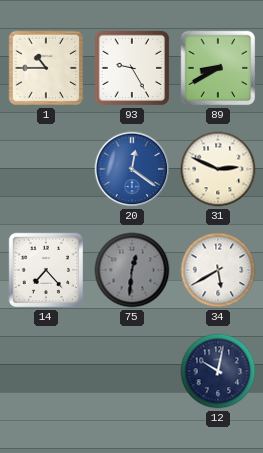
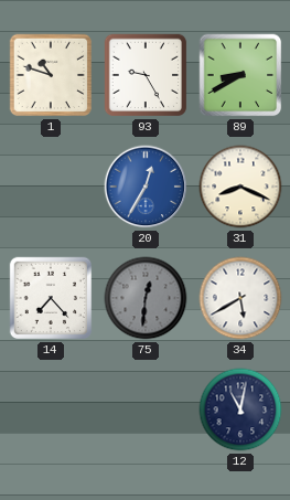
1: 10:45 -> 10:48
20: 12:21 -> 12:35
31: 2:49 -> 8:19
12: 10:02 -> 11:02
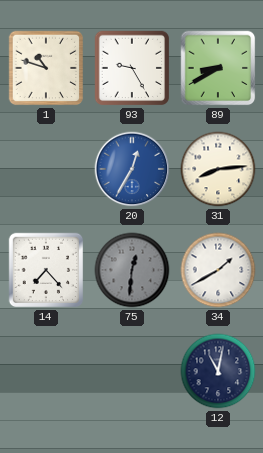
31: 8:19 -> 8:14
34: 5:40 -> 1:40
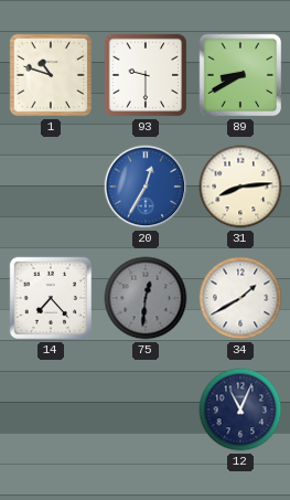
93: 9:25 -> 9:30
12: 11:02 -> 11:04
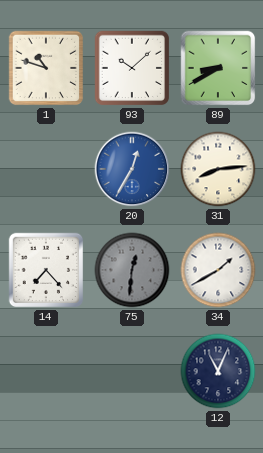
93: 9:30 -> 10:08
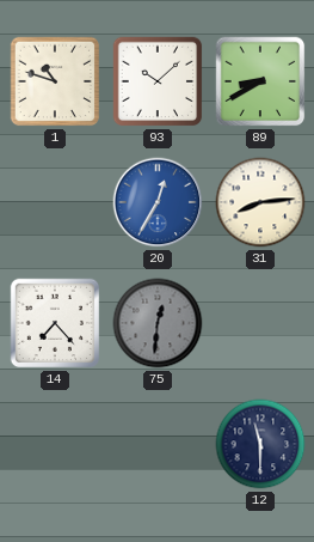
34: 1:40 -> none
12: 11:04 -> 11:30
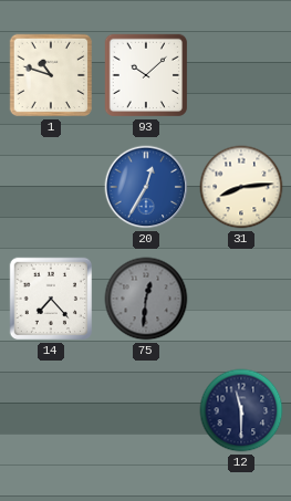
89: 8:40 -> none
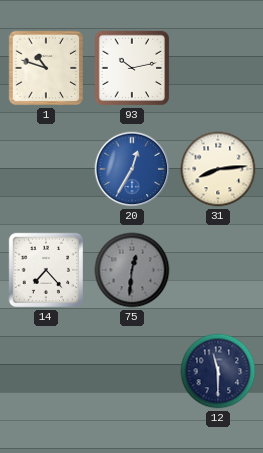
93: 10:08 -> 10:13
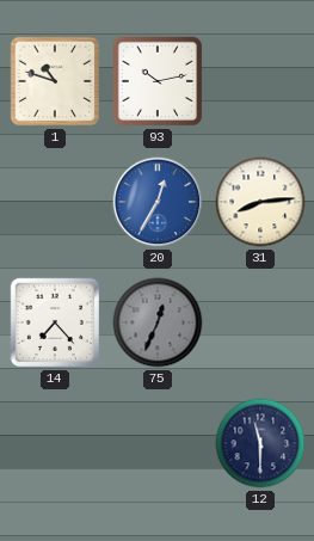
75: 12:31 -> 12:34
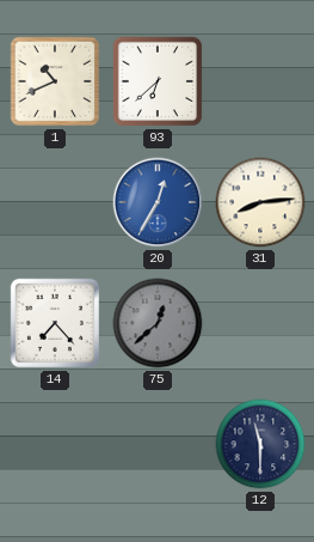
1: 10:48 -> 10:41
93: 10:13 -> 6:38
75: 12:34 -> 12:38
